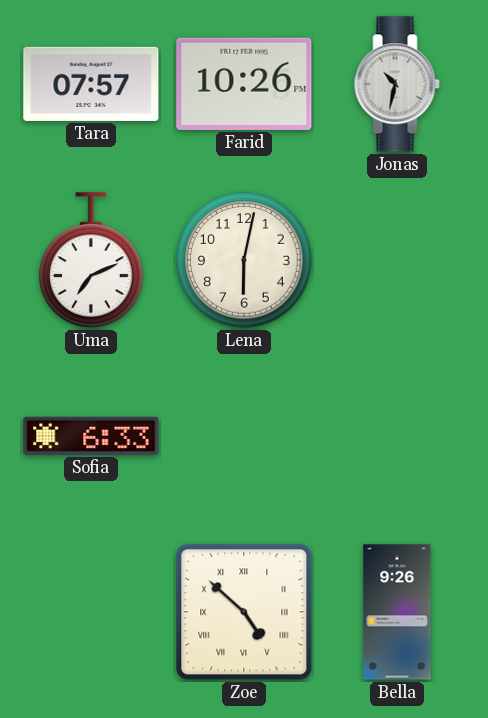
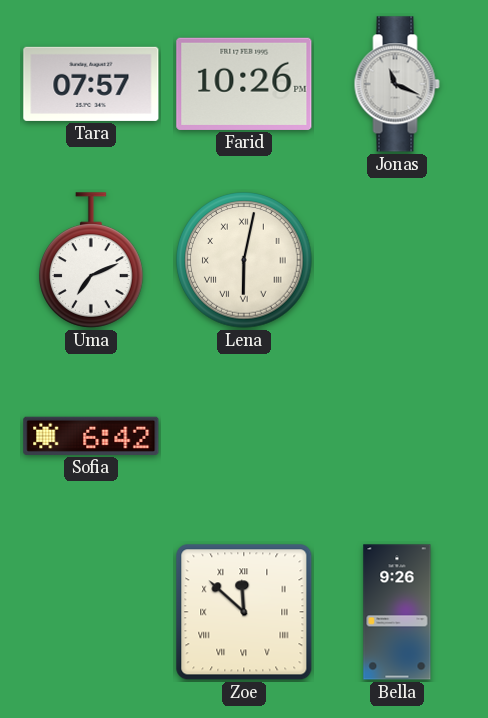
Jonas: 10:32 -> 11:19
Lena numerals: Arabic -> Roman
Sofia: 6:33 -> 6:42
Zoe: 4:52 -> 11:52
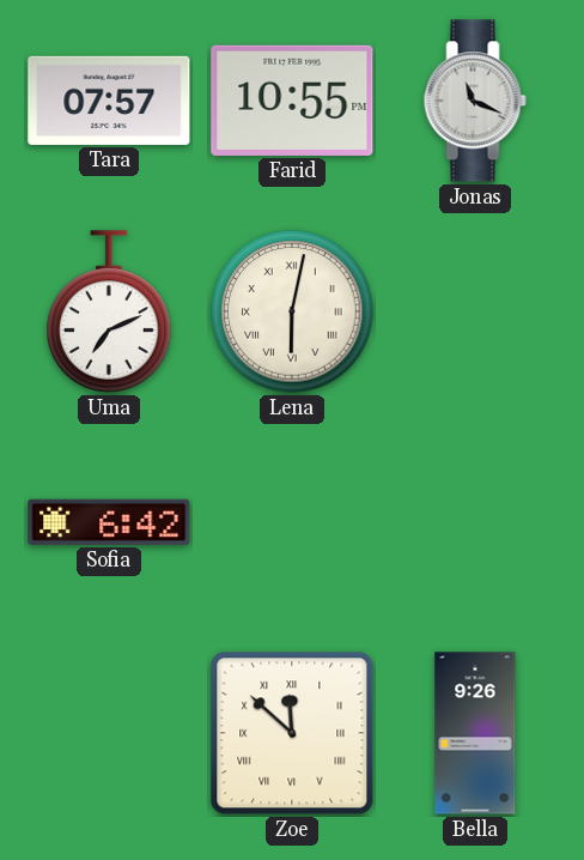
Farid: 10:26 -> 10:55
